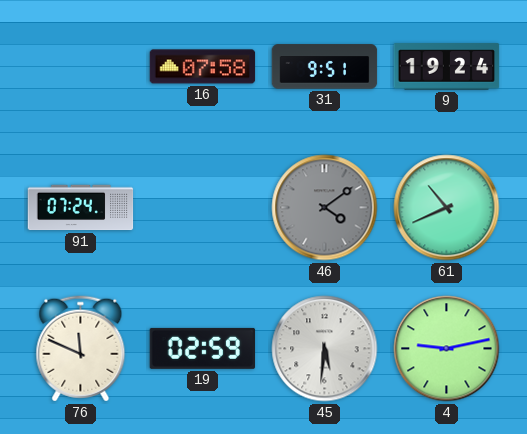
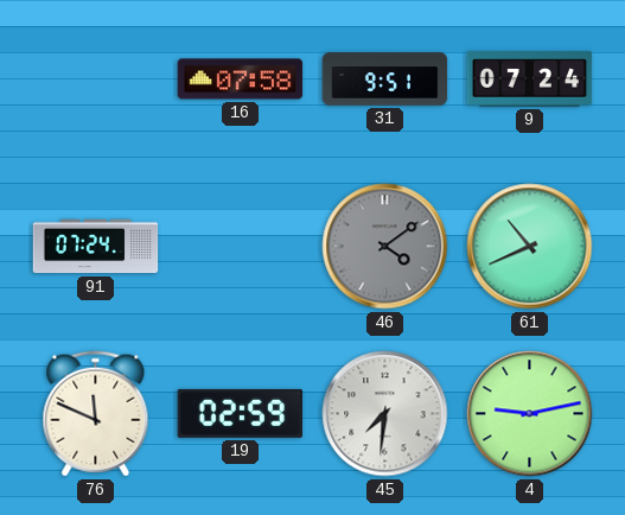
9: 19:24 -> 07:24
45: 5:31 -> 7:31
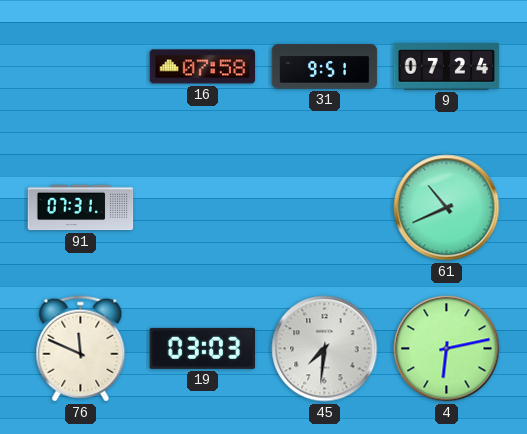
91: 07:24 -> 07:31
46: 4:09 -> none
19: 02:59 -> 03:03
4: 9:13 -> 6:13
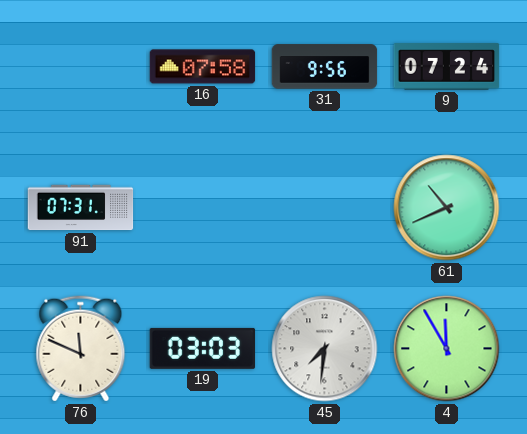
31: 9:51 -> 9:56
4: 6:13 -> 11:55
